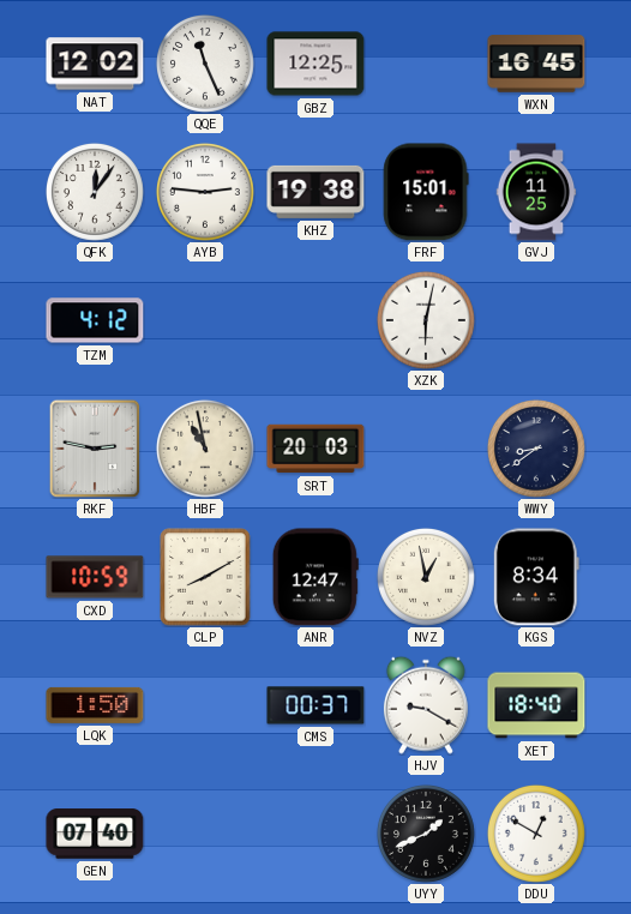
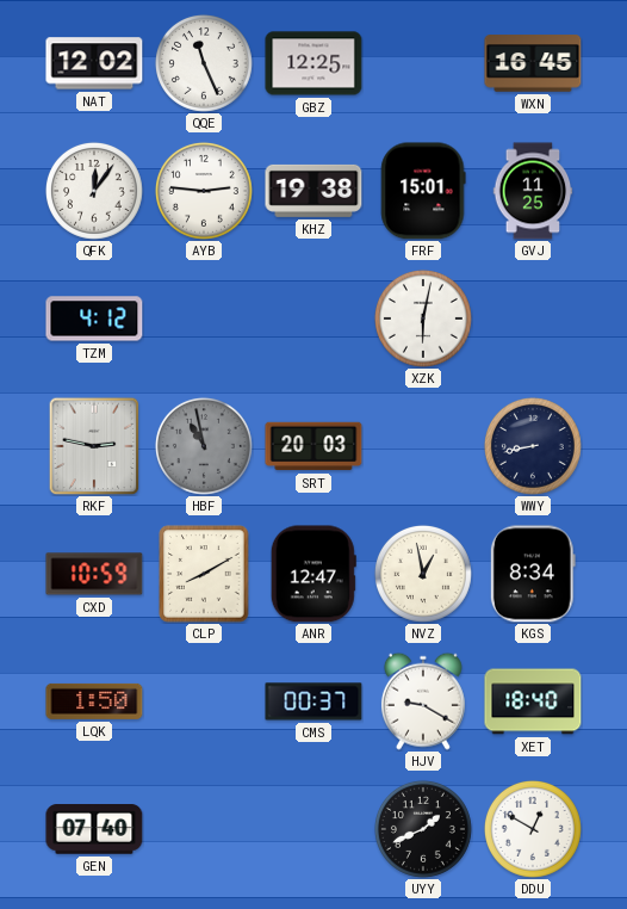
HBF dial: cream -> grey
WWY: 8:39 -> 8:43
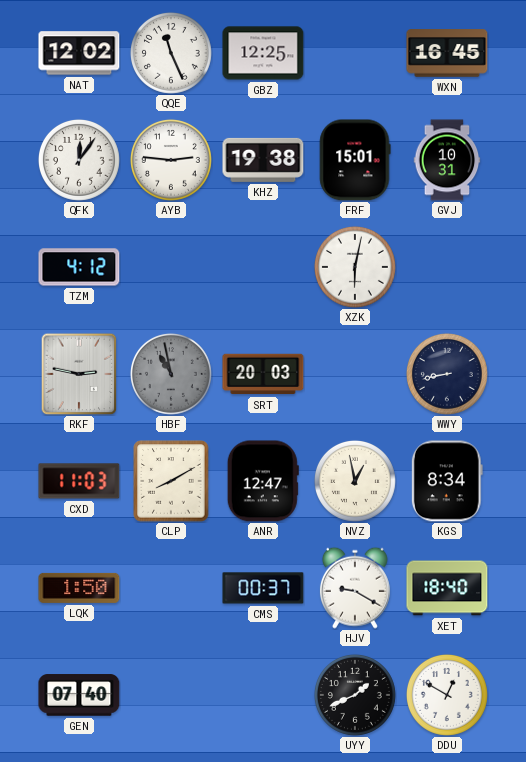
GVJ: 11:25 -> 10:31
CXD: 10:59 -> 11:03
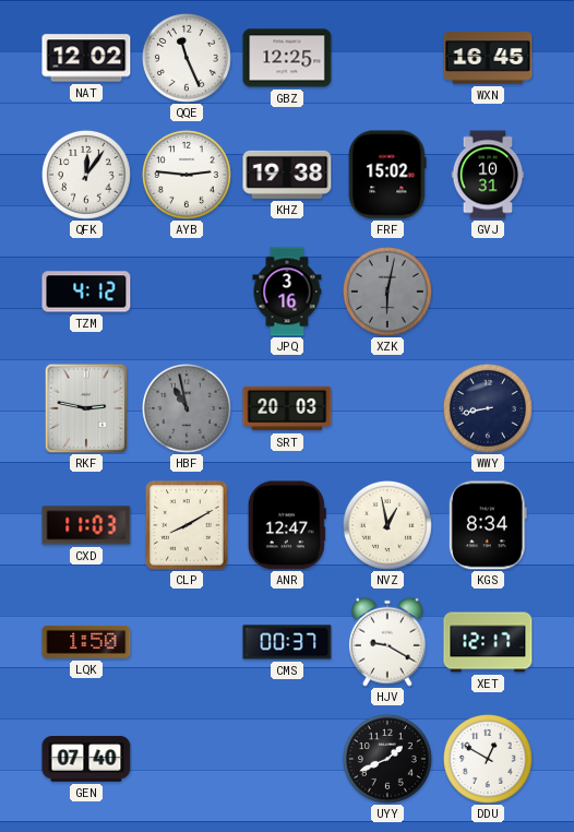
FRF: 15:01 -> 15:02
JPQ: none -> 3:16
XZK dial: white -> grey
XET: 18:40 -> 12:17
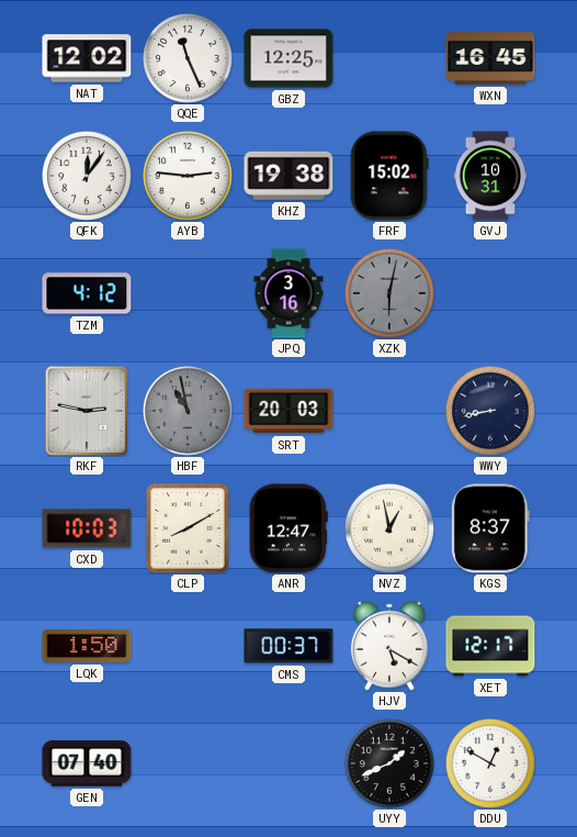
CXD: 11:03 -> 10:03
KGS: 8:34 -> 8:37
HJV: 9:20 -> 5:20
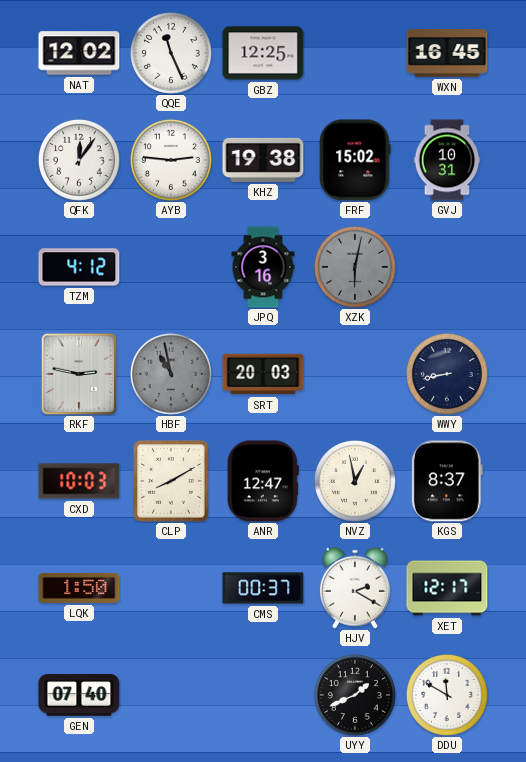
HJV: 5:20 -> 2:20
DDU: 12:50 -> 11:50
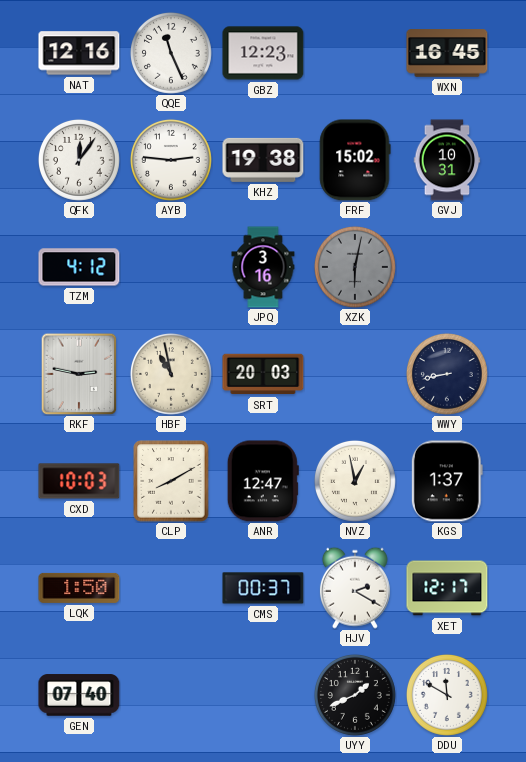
NAT: 12:02 -> 12:16
GBZ: 12:25 -> 12:23
HBF dial: grey -> cream
KGS: 8:37 -> 1:37
